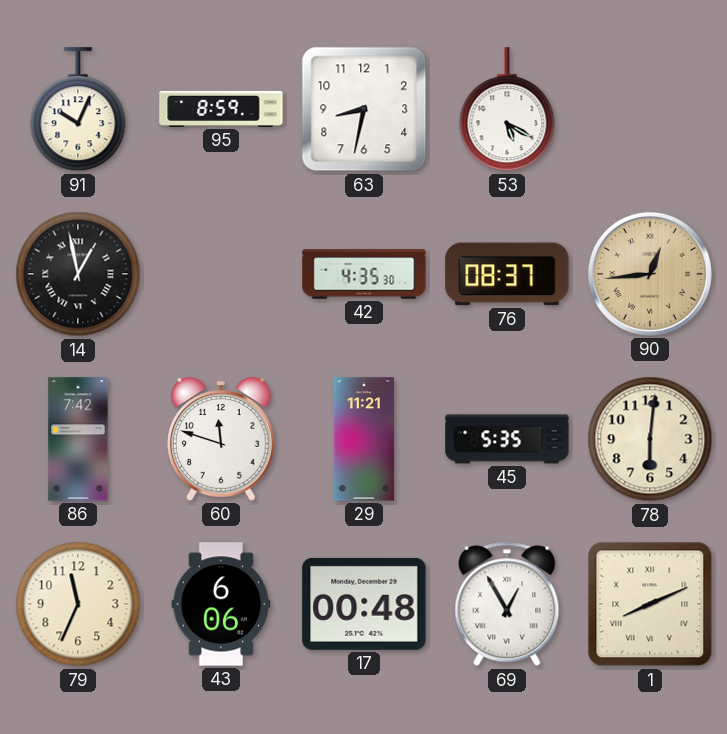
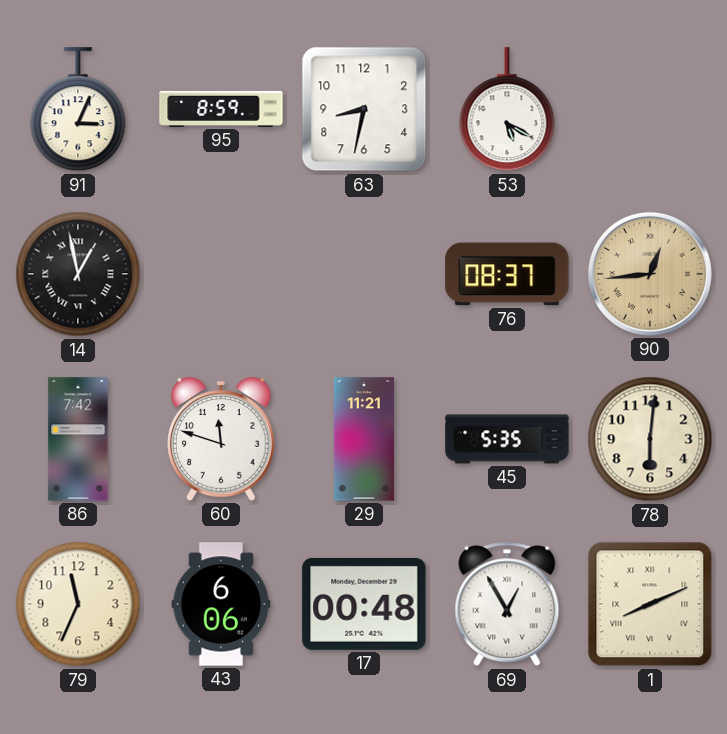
91: 10:04 -> 3:04
42: 4:35 -> none
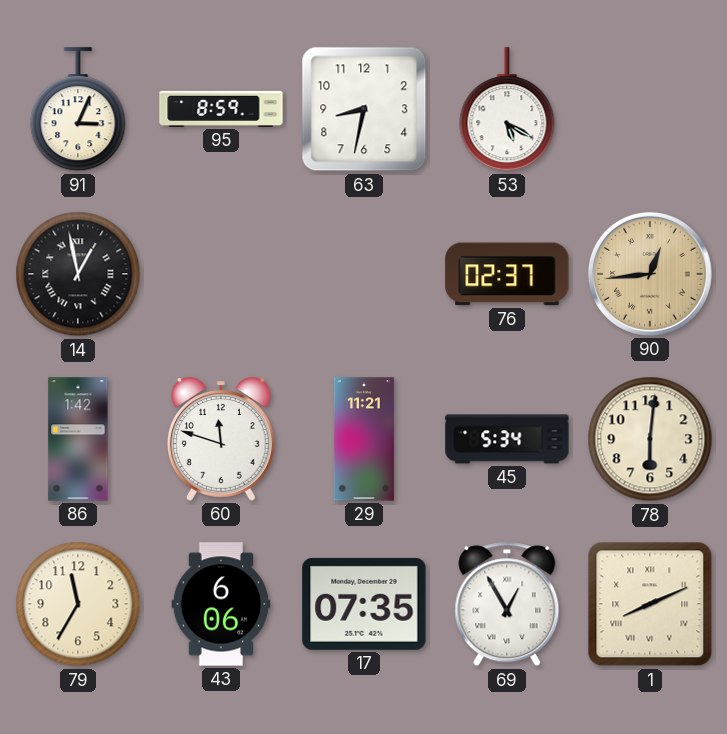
76: 08:37 -> 02:37
86: 7:42 -> 1:42
45: 5:35 -> 5:34
79: 11:34 -> 11:35
17: 00:48 -> 07:35
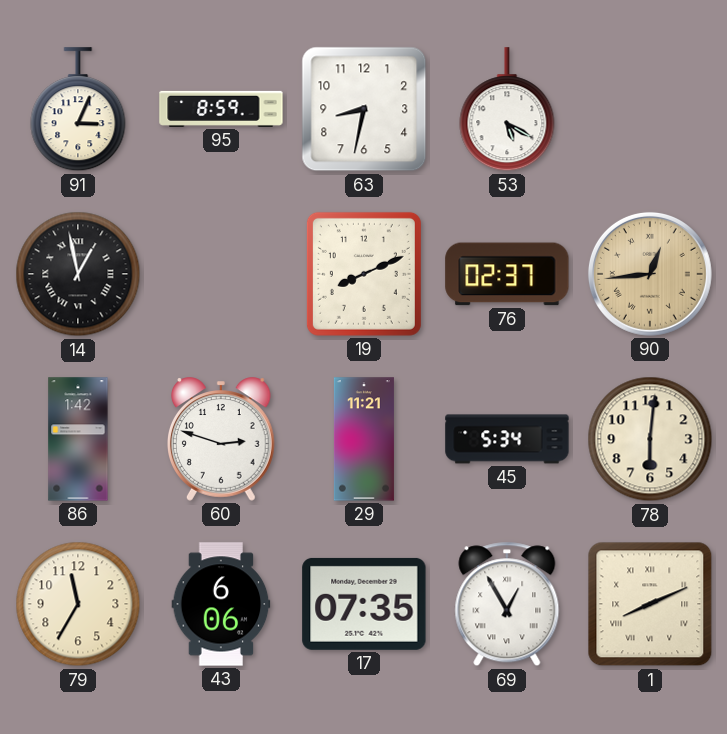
19: none -> 8:11
60: 11:48 -> 2:48
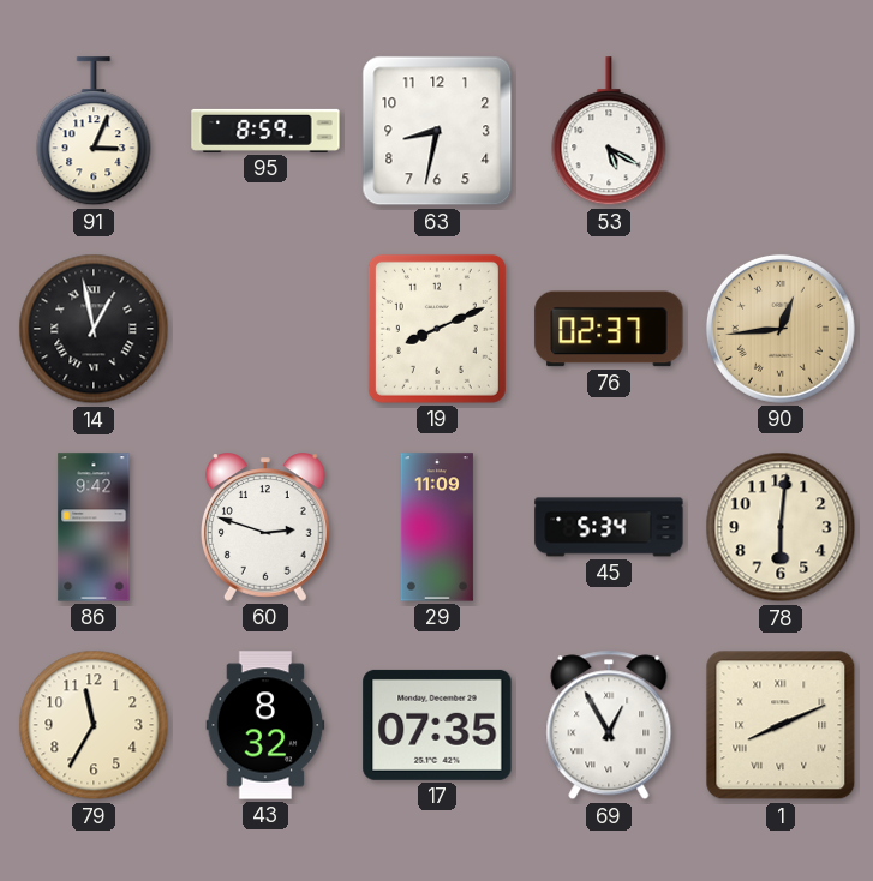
86: 1:42 -> 9:42
29: 11:21 -> 11:09
43: 6:06 -> 8:32
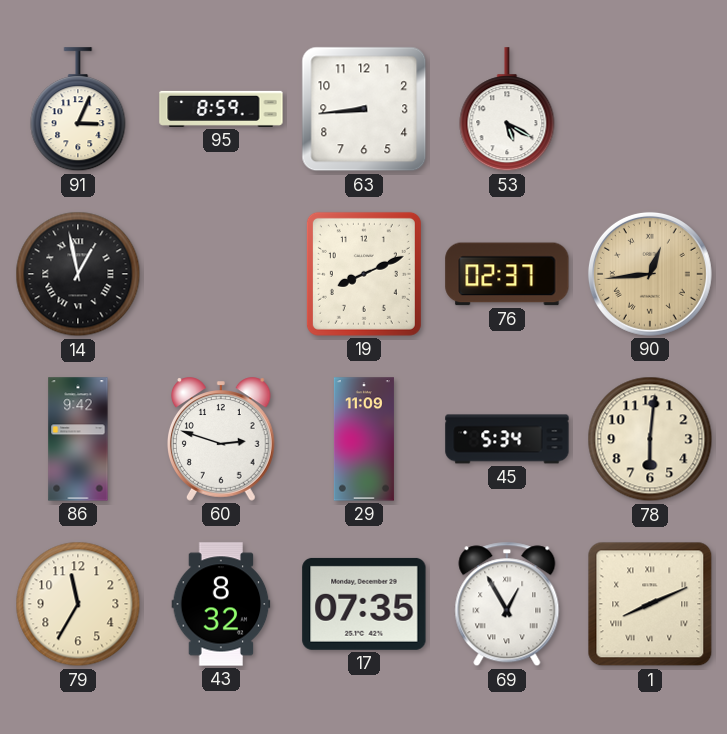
63: 8:32 -> 8:44
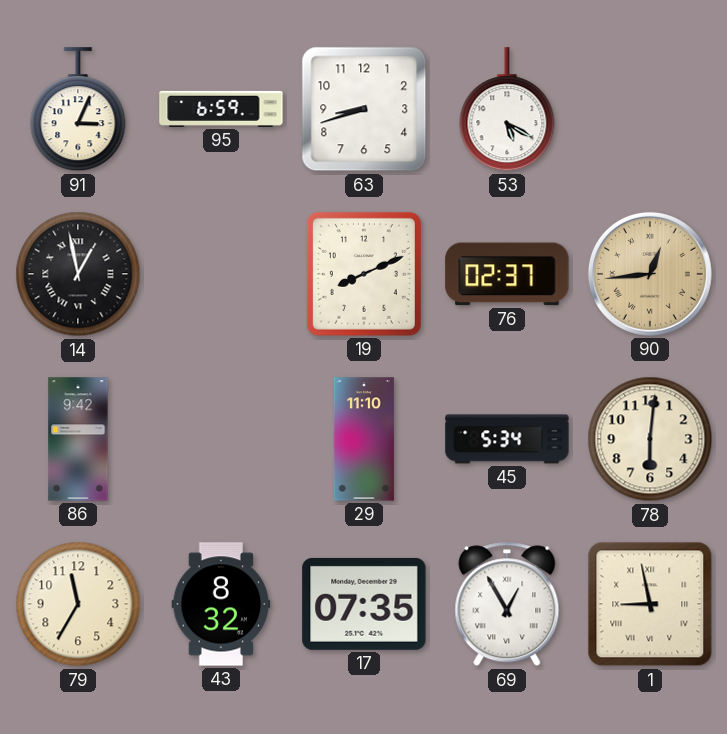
95: 8:59 -> 6:59
63: 8:44 -> 8:42
60: 2:48 -> none
29: 11:09 -> 11:10
1: 8:11 -> 8:58
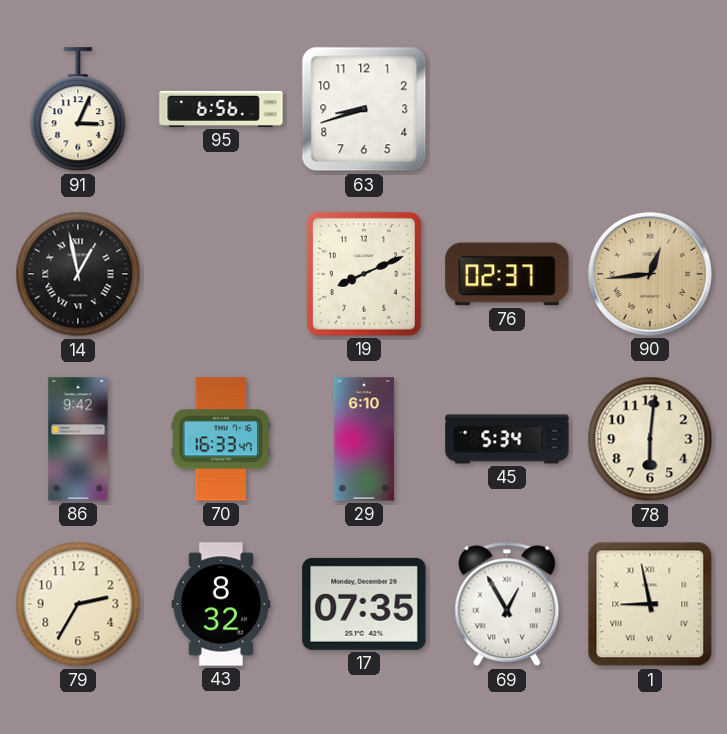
95: 6:59 -> 6:56
53: 5:20 -> none
70: none -> 16:33
29: 11:10 -> 6:10
79: 11:35 -> 2:35
